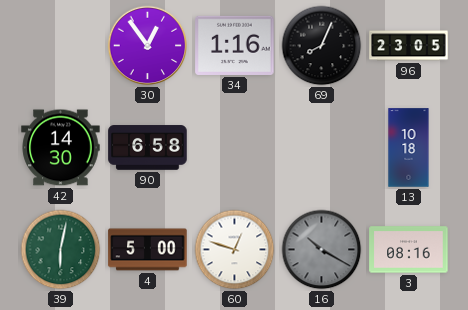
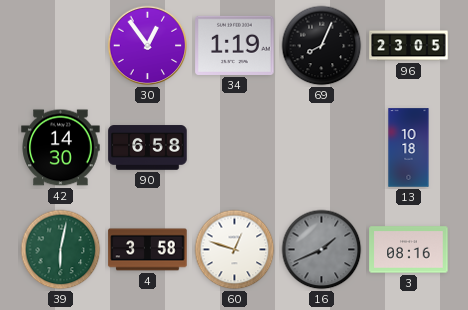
34: 1:16 -> 1:19
4: 5:00 -> 3:58
16: 10:20 -> 1:41
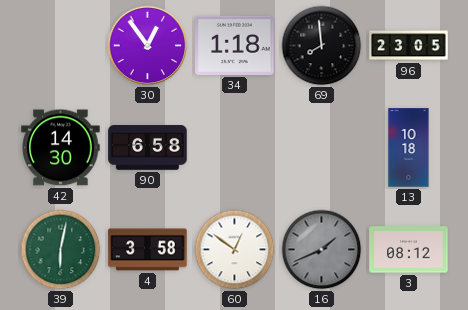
34: 1:19 -> 1:18
69: 8:04 -> 7:59
60: 12:48 -> 12:51
3: 08:16 -> 08:12
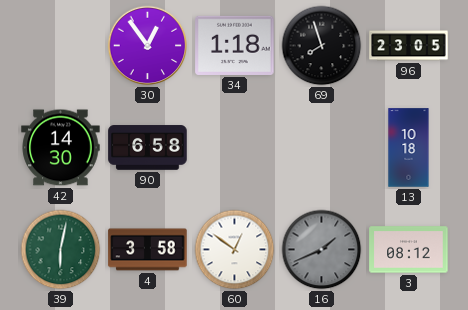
69: 7:59 -> 7:57
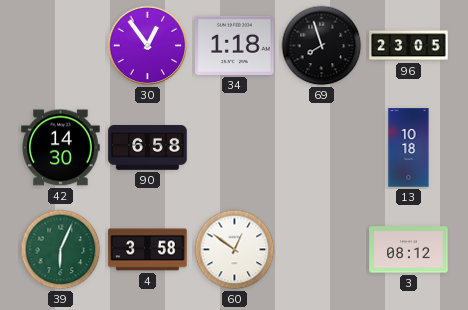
39: 6:02 -> 6:04
16: 1:41 -> none
